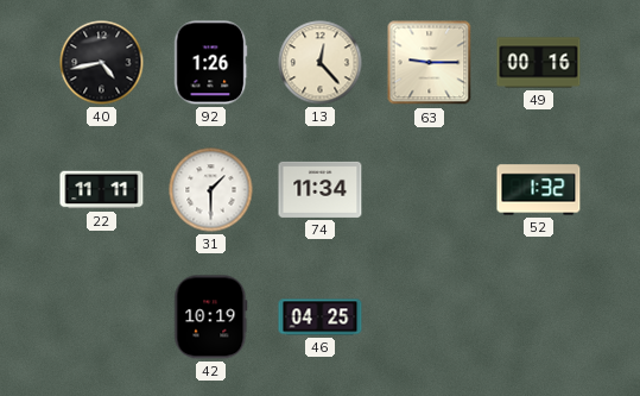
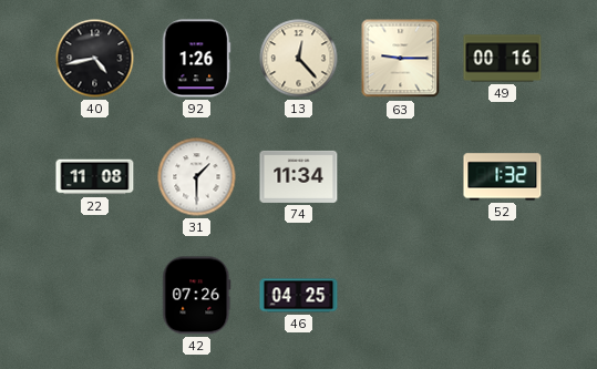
22: 11:11 -> 11:08
42: 10:19 -> 07:26
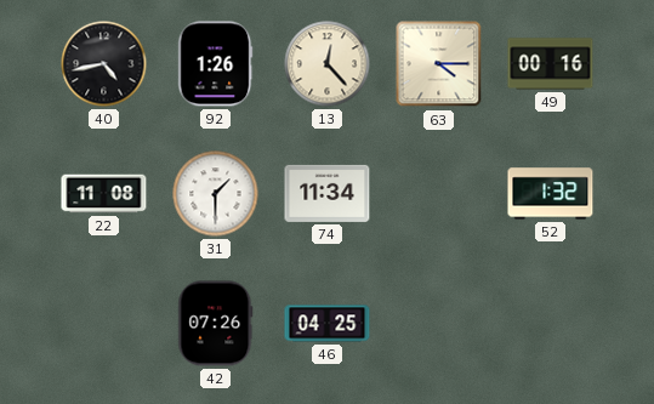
63: 9:15 -> 4:15
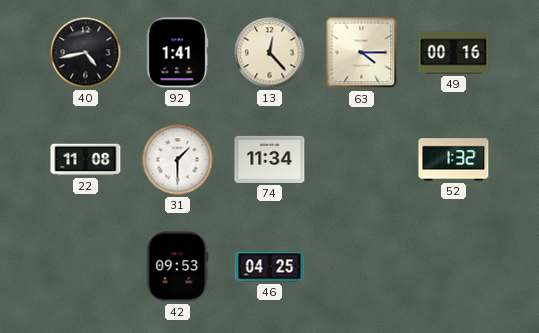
92: 1:26 -> 1:41
42: 07:26 -> 09:53
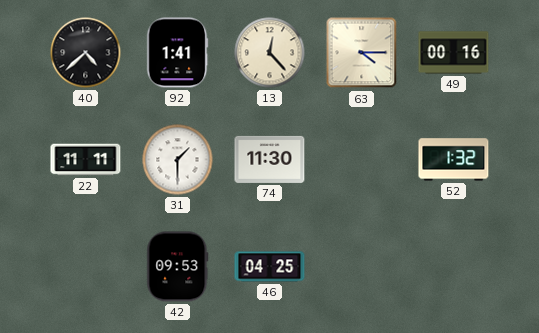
40: 4:43 -> 4:38
22: 11:08 -> 11:11
74: 11:34 -> 11:30
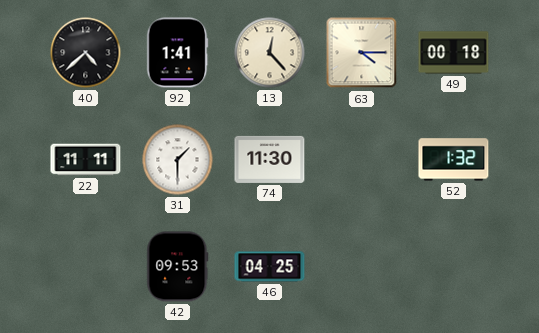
49: 00:16 -> 00:18
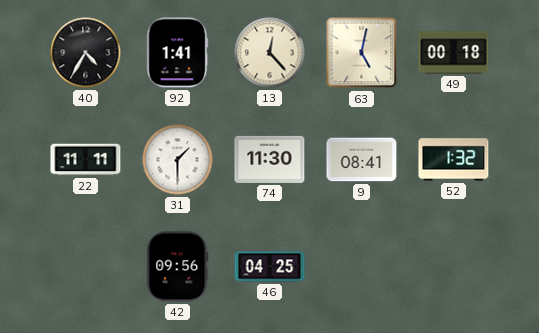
40: 4:38 -> 4:35
63: 4:15 -> 5:02
9: none -> 08:41
42: 09:53 -> 09:56
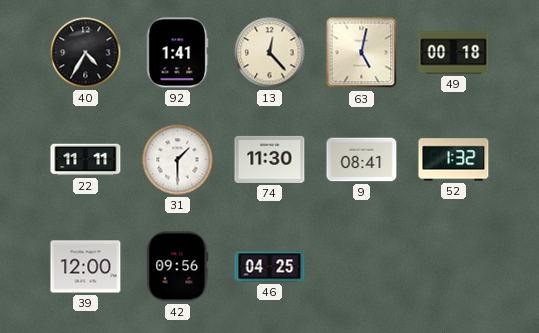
39: none -> 12:00
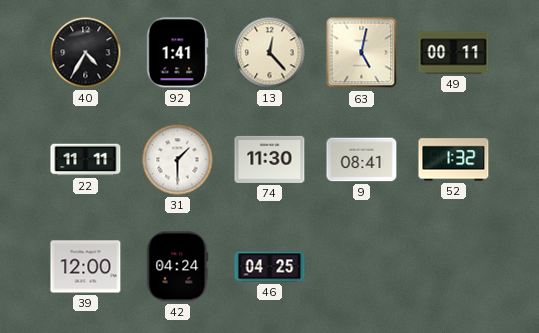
49: 00:18 -> 00:11
42: 09:56 -> 04:24
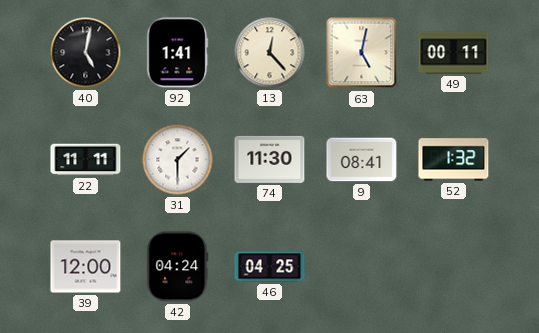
40: 4:35 -> 5:02
